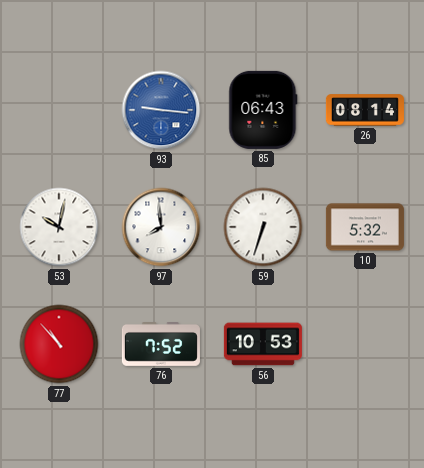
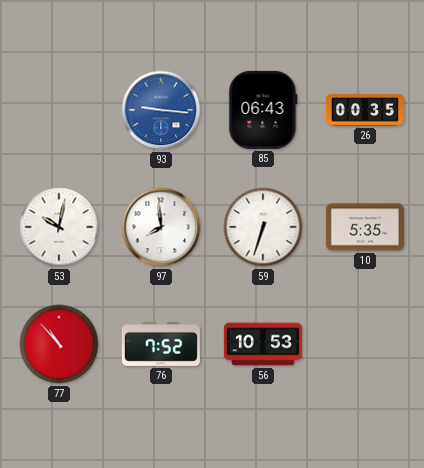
26: 08:14 -> 00:35
10: 5:32 -> 5:35
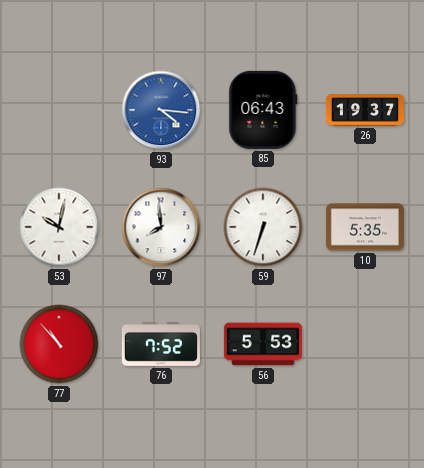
93: 9:16 -> 4:16
26: 00:35 -> 19:37
56: 10:53 -> 5:53
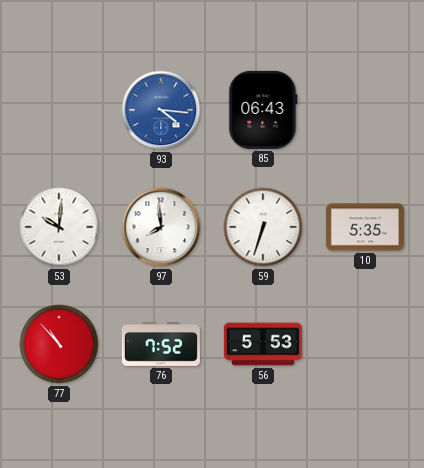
26: 19:37 -> none
53: 10:02 -> 10:01
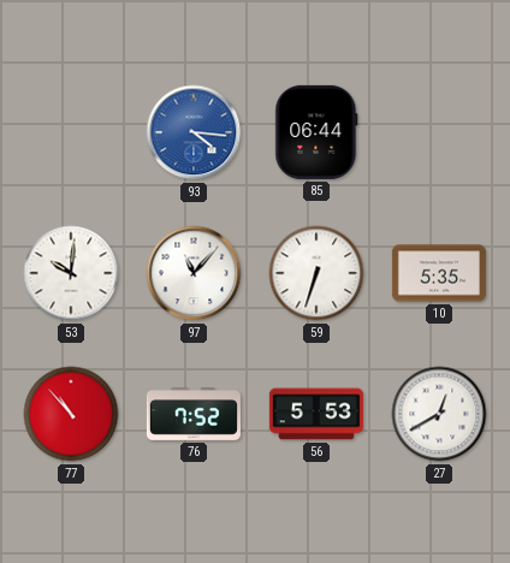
85: 06:43 -> 06:44
97: 7:59 -> 11:07
27: none -> 12:40
